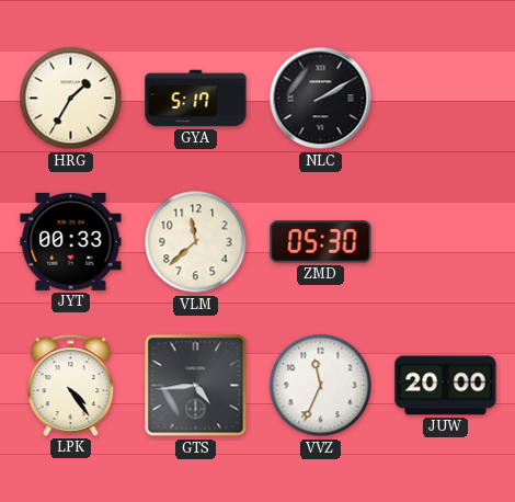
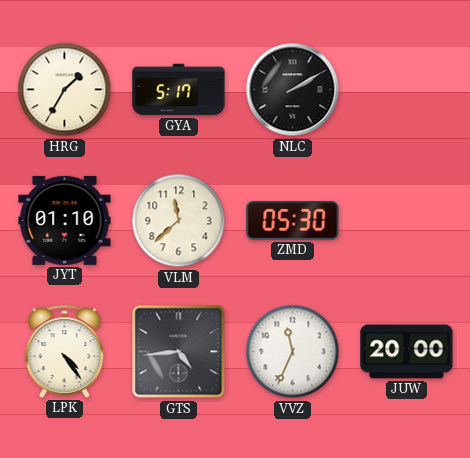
JYT: 00:33 -> 01:10
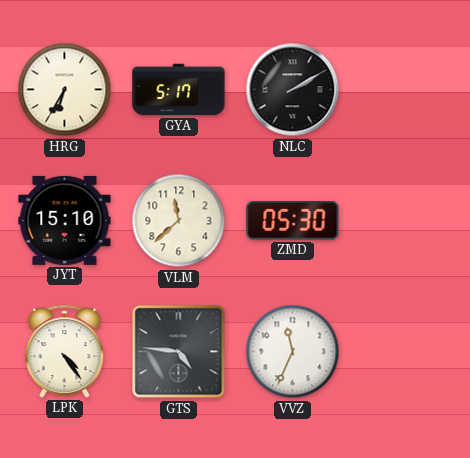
HRG: 1:35 -> 6:35
JYT: 01:10 -> 15:10
GTS: 4:44 -> 4:46
JUW: 20:00 -> none
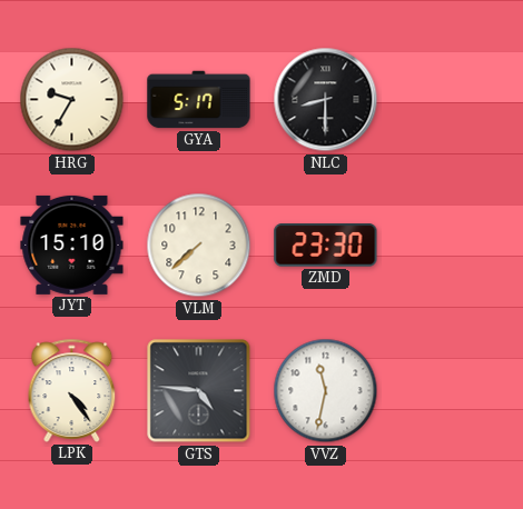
HRG: 6:35 -> 9:35
NLC: 2:10 -> 8:30
VLM: 11:38 -> 7:38
ZMD: 05:30 -> 23:30
VVZ: 11:34 -> 11:32
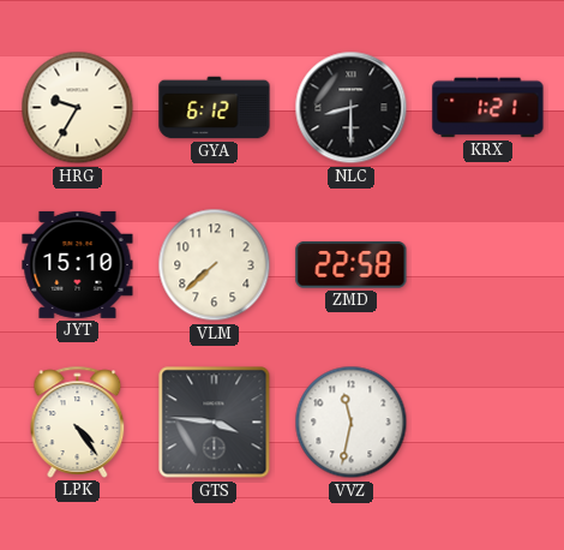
GYA: 5:17 -> 6:12
KRX: none -> 1:21
ZMD: 23:30 -> 22:58
GTS: 4:46 -> 3:46
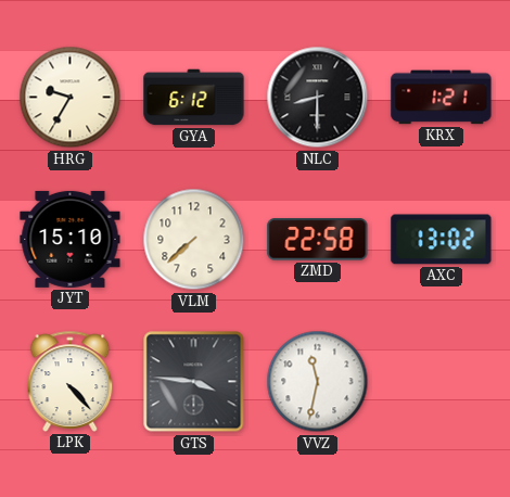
AXC: none -> 13:02
LPK: 4:24 -> 4:23
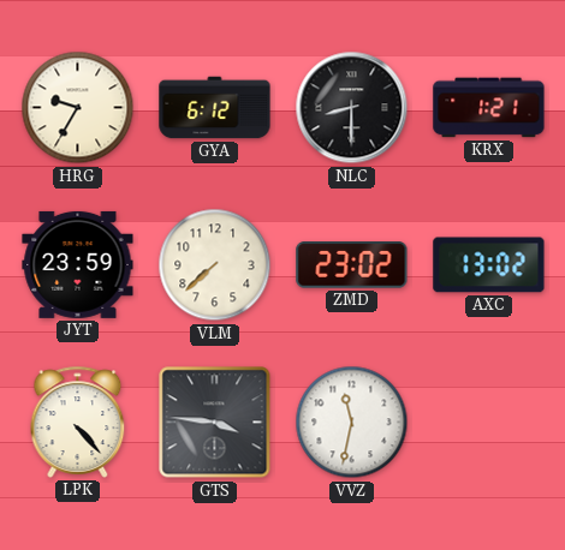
JYT: 15:10 -> 23:59
ZMD: 22:58 -> 23:02
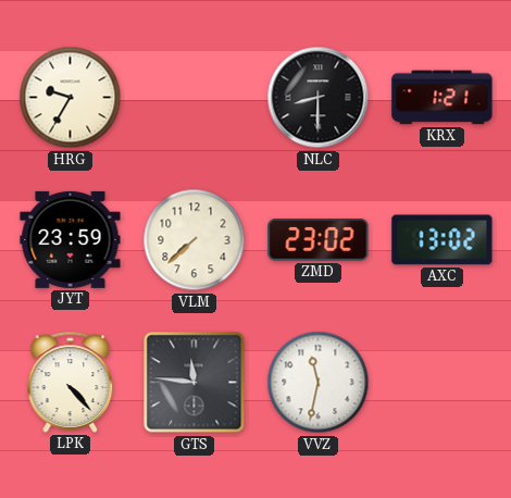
GYA: 6:12 -> none
GTS: 3:46 -> 11:46
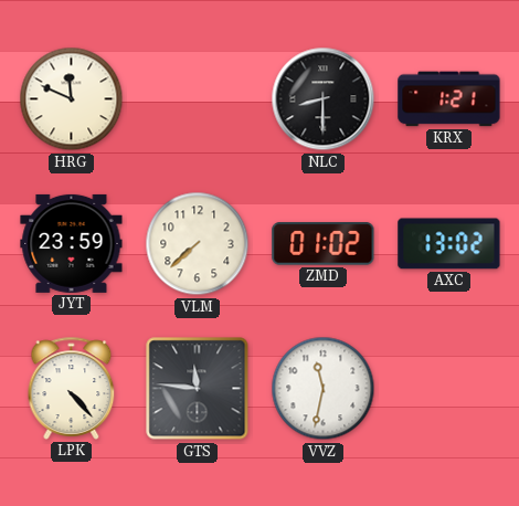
HRG: 9:35 -> 11:49
ZMD: 23:02 -> 01:02
